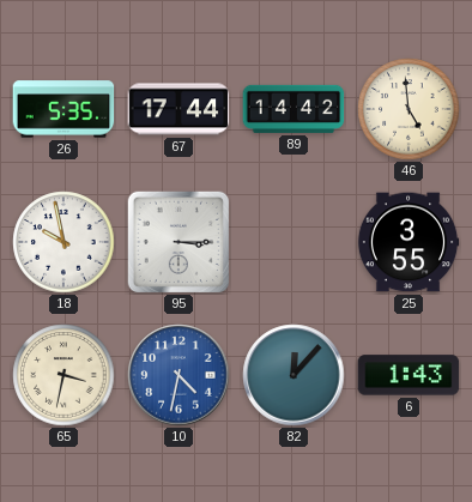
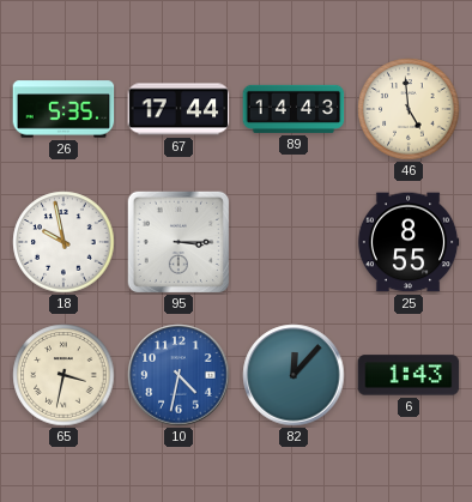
89: 14:42 -> 14:43
25: 3:55 -> 8:55
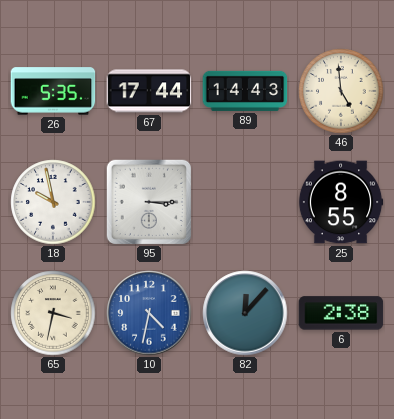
6: 1:43 -> 2:38
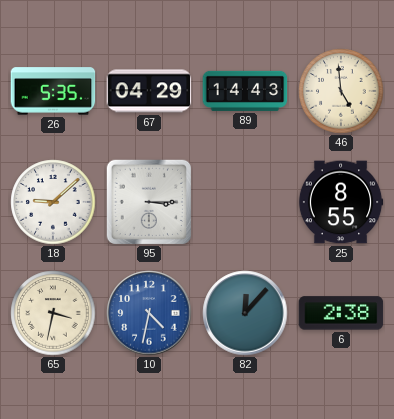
67: 17:44 -> 04:29
18: 9:58 -> 9:08
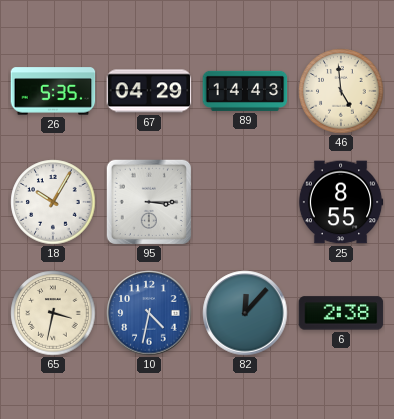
18: 9:08 -> 10:05
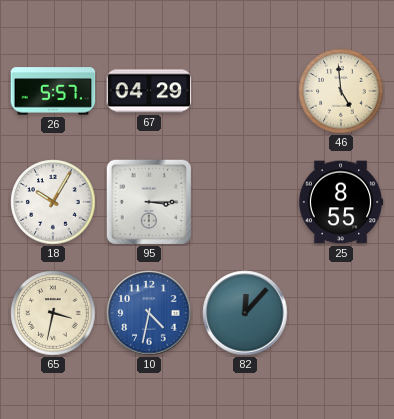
26: 5:35 -> 5:57
89: 14:43 -> none
6: 2:38 -> none
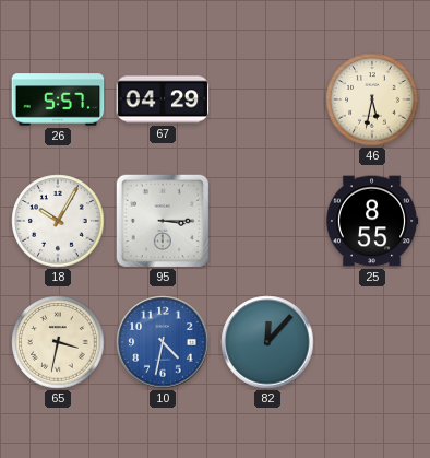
46: 4:59 -> 5:32
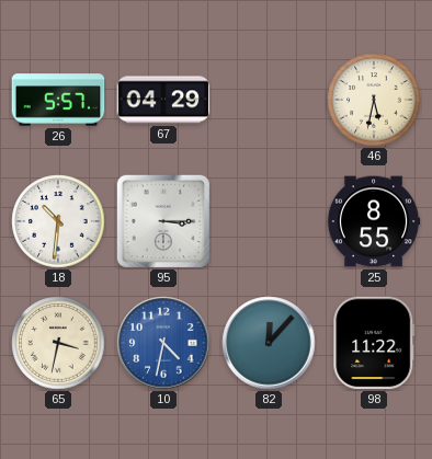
18: 10:05 -> 10:31
98: none -> 11:22
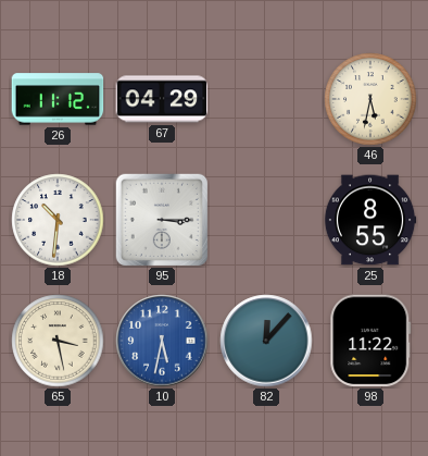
26: 5:57 -> 11:12
65: 3:32 -> 3:28
10: 4:32 -> 5:32
